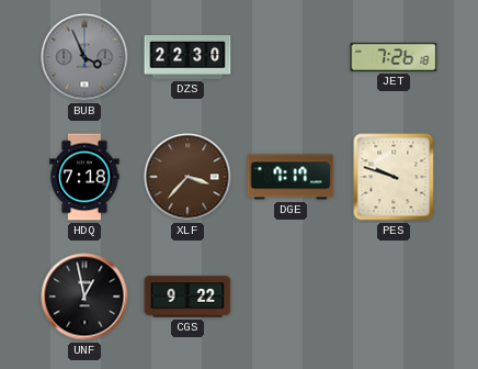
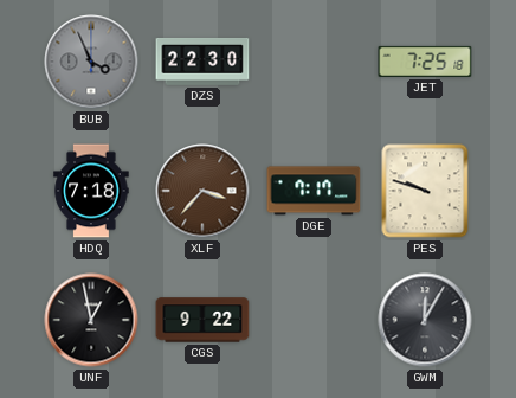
JET: 7:26 -> 7:25
GWM: none -> 12:05
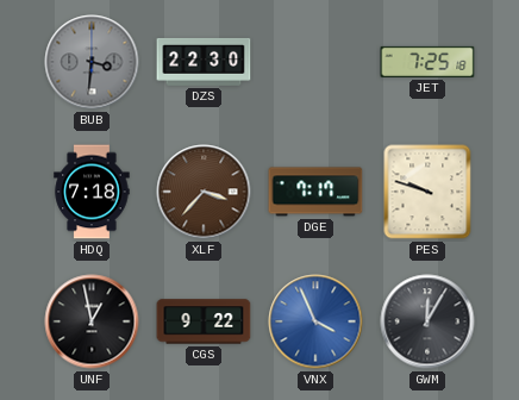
BUB: 3:56 -> 3:31
VNX: none -> 3:56
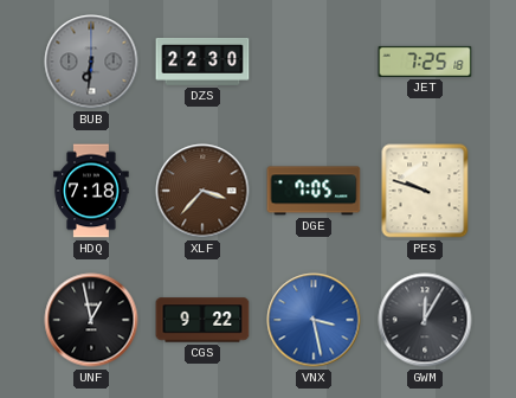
BUB: 3:31 -> 6:31
DGE: 7:17 -> 7:05
VNX: 3:56 -> 3:28
